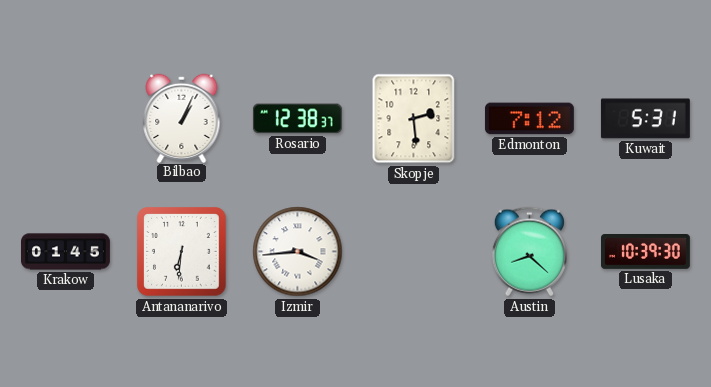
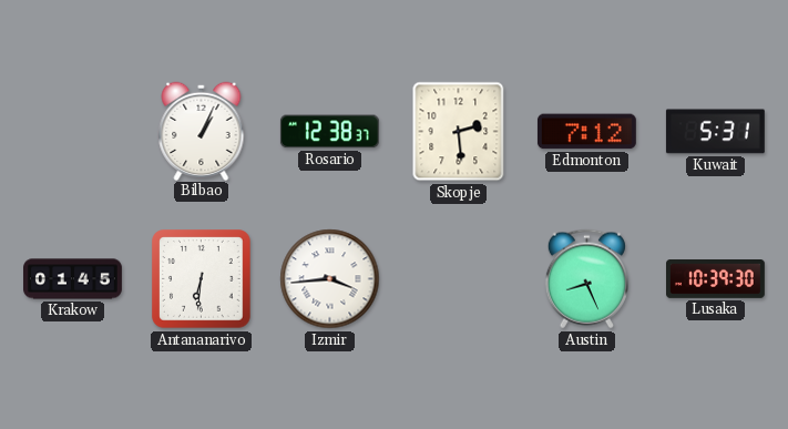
Austin: 8:22 -> 8:26
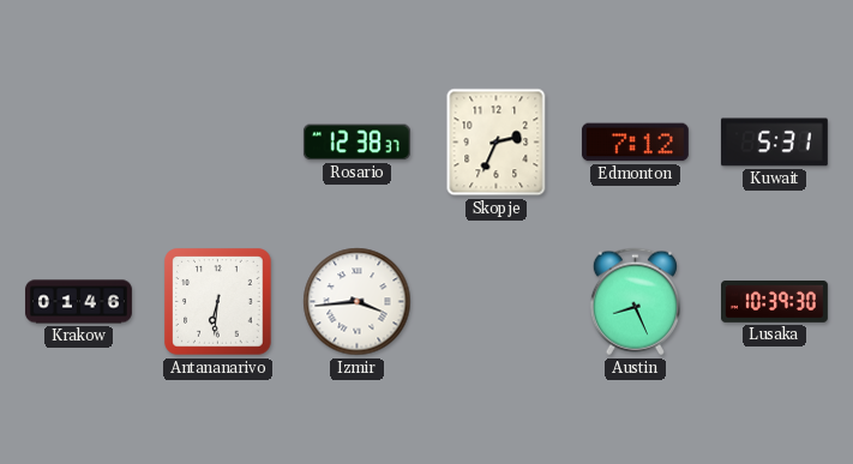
Bilbao: 1:04 -> none
Skopje: 2:29 -> 2:34
Krakow: 01:45 -> 01:46
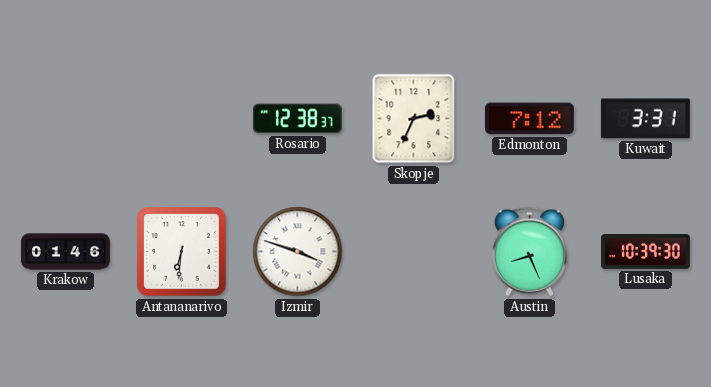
Kuwait: 5:31 -> 3:31
Izmir: 3:44 -> 3:48
